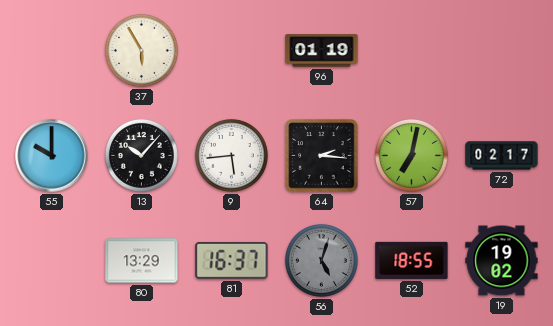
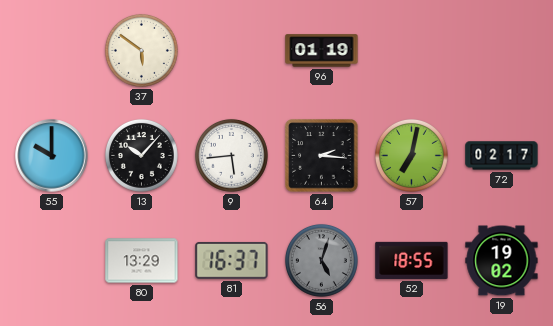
37: 5:55 -> 5:51
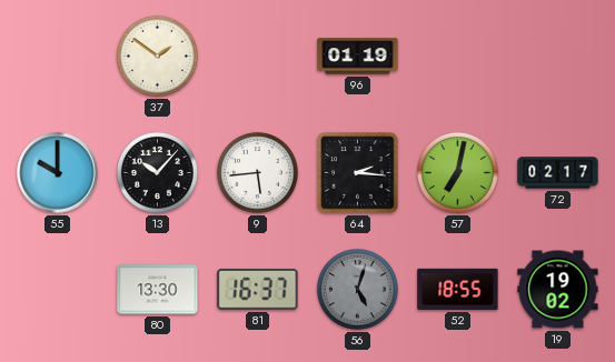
37: 5:51 -> 1:51
80: 13:29 -> 13:30
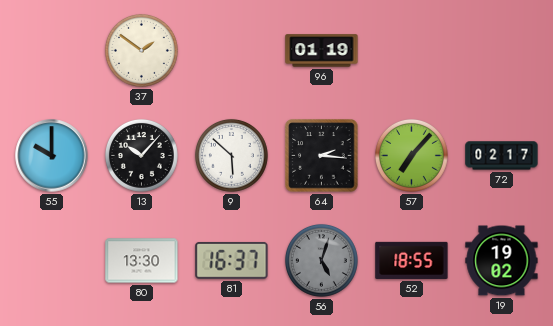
9: 5:44 -> 5:52
57: 7:02 -> 7:07
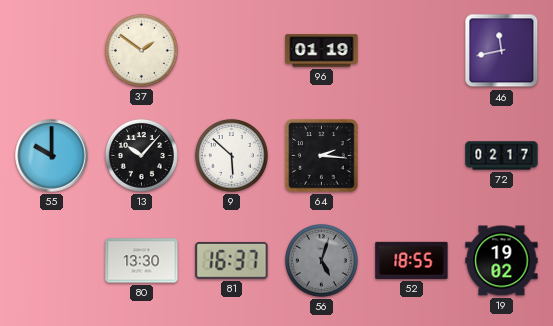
46: none -> 11:43
57: 7:07 -> none
